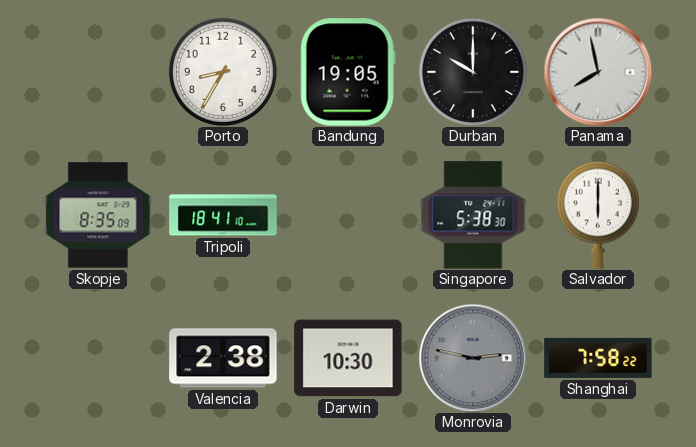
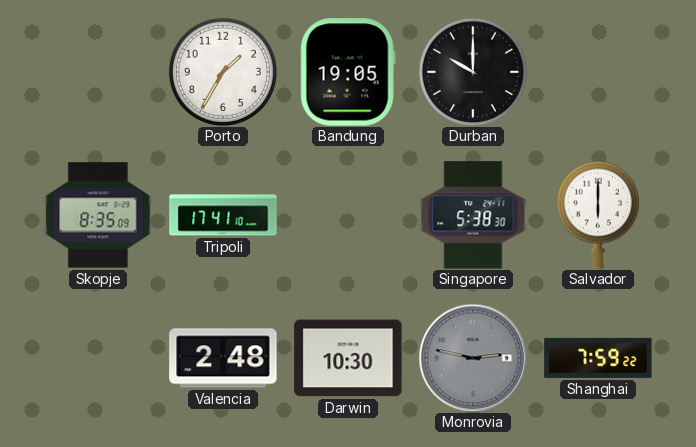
Porto: 8:35 -> 1:35
Panama: 7:58 -> none
Tripoli: 18:41 -> 17:41
Valencia: 2:38 -> 2:48
Shanghai: 7:58 -> 7:59
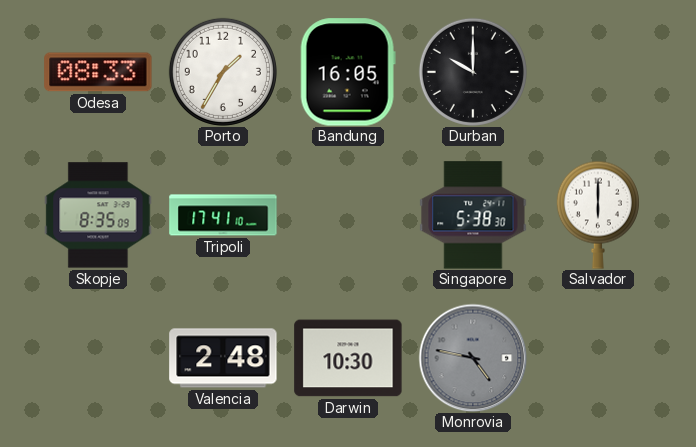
Odesa: none -> 08:33
Bandung: 19:05 -> 16:05
Monrovia: 2:47 -> 4:47
Shanghai: 7:59 -> none
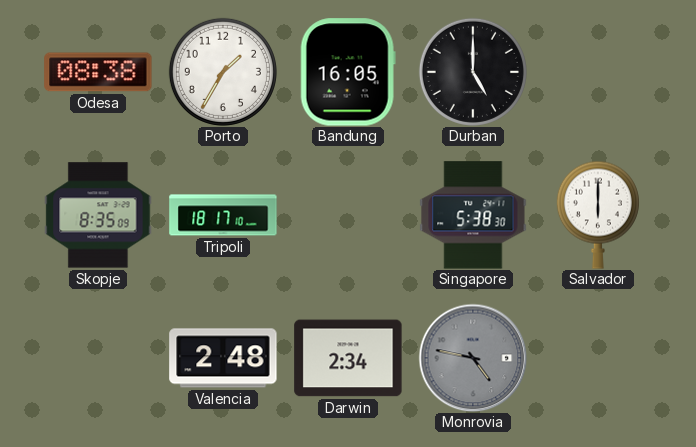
Odesa: 08:33 -> 08:38
Durban: 10:00 -> 5:00
Tripoli: 17:41 -> 18:17
Darwin: 10:30 -> 2:34
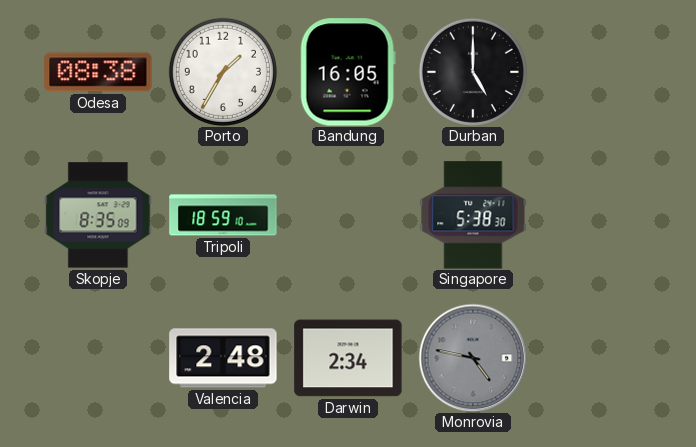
Tripoli: 18:17 -> 18:59
Salvador: 6:00 -> none
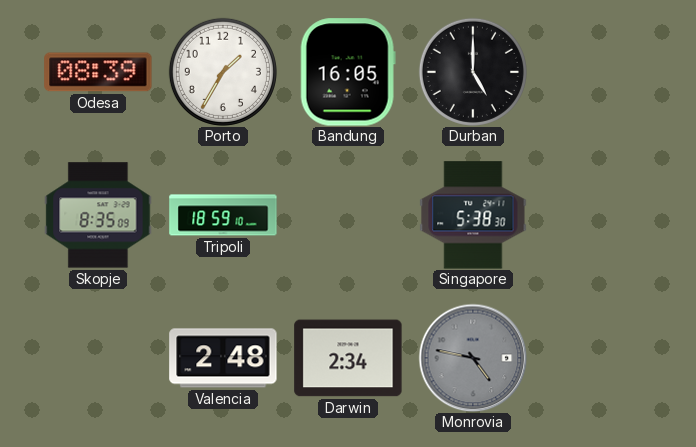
Odesa: 08:38 -> 08:39
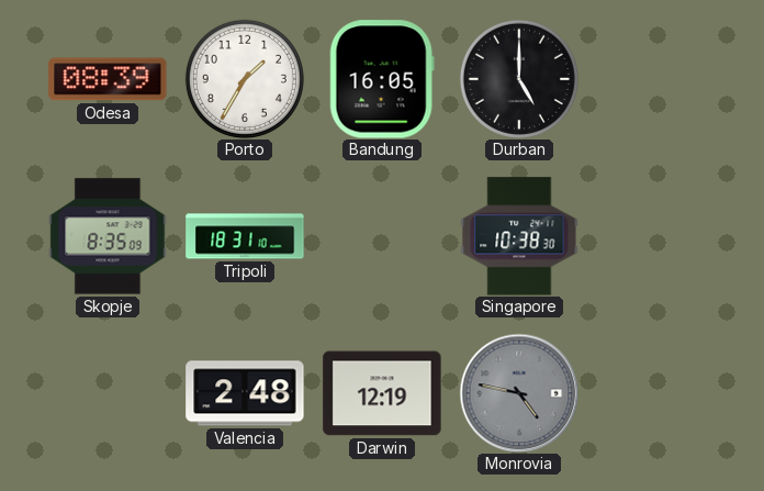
Tripoli: 18:59 -> 18:31
Singapore: 5:38 -> 10:38
Darwin: 2:34 -> 12:19
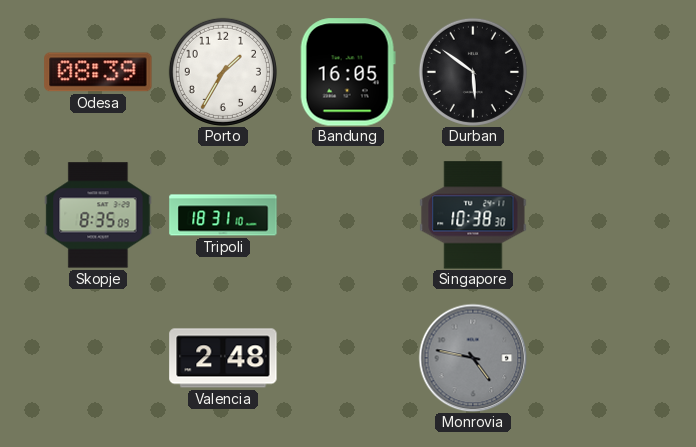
Durban: 5:00 -> 5:51
Darwin: 12:19 -> none
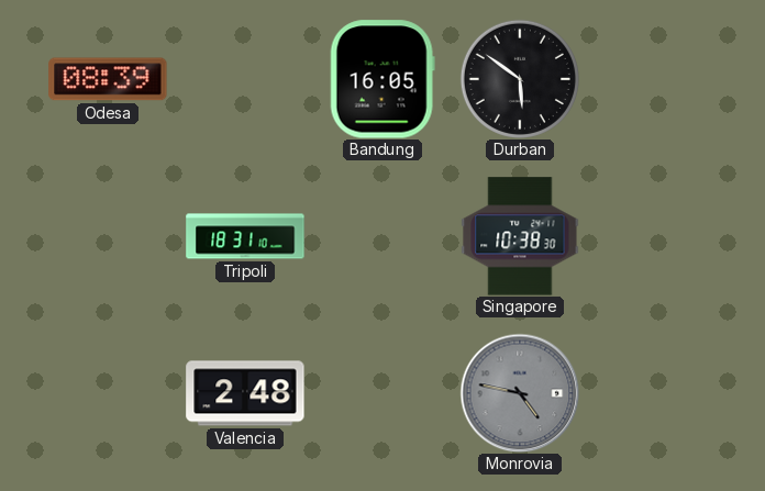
Porto: 1:35 -> none
Skopje: 8:35 -> none
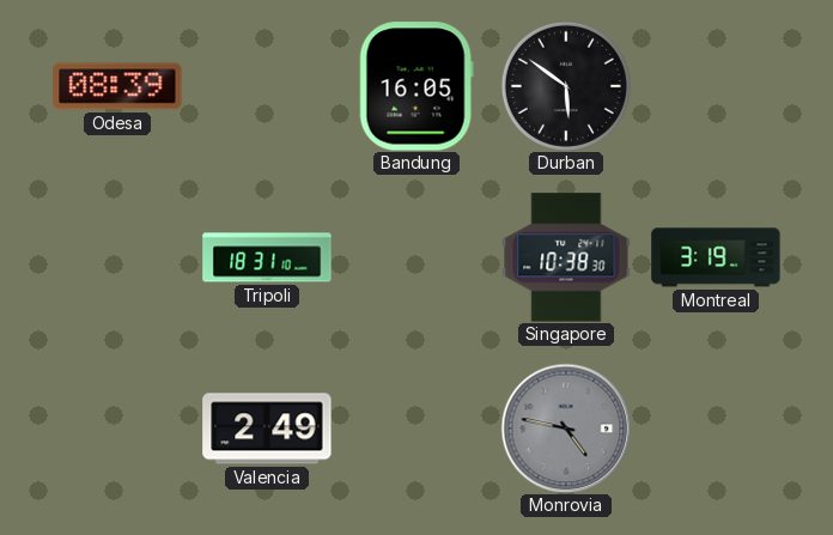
Montreal: none -> 3:19
Valencia: 2:48 -> 2:49
